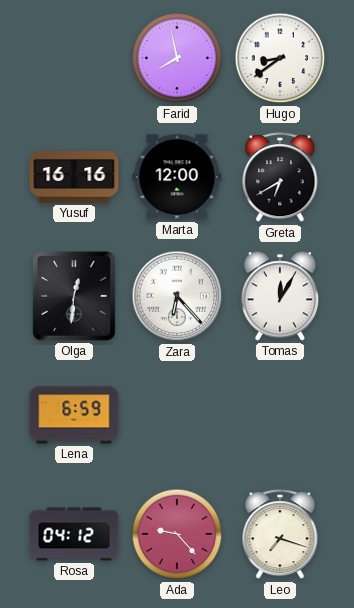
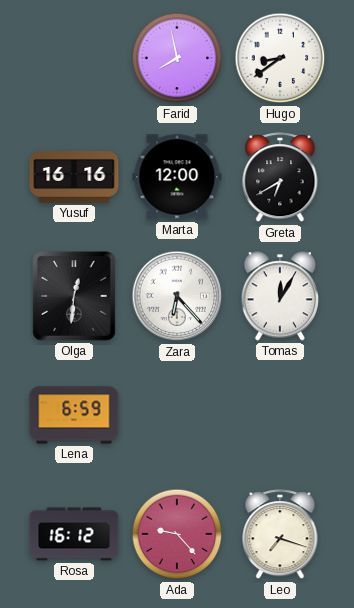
Rosa: 04:12 -> 16:12
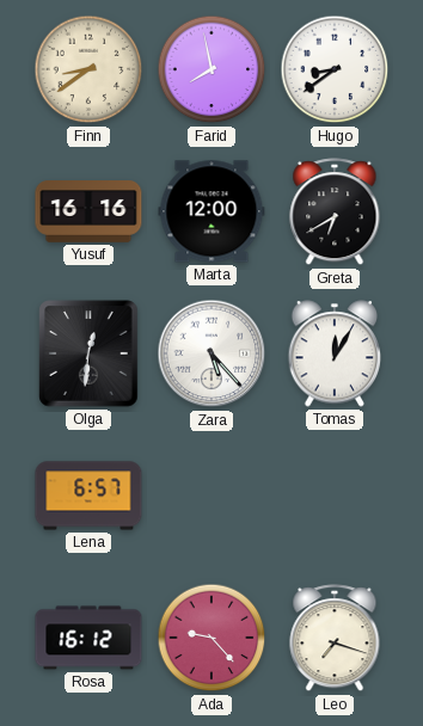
Finn: none -> 8:39
Zara: 6:23 -> 5:23
Lena: 6:59 -> 6:57
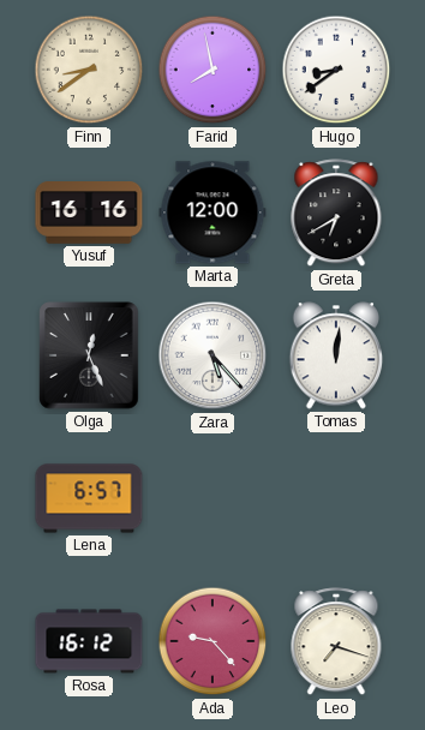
Olga: 12:31 -> 12:26
Tomas: 12:05 -> 12:01
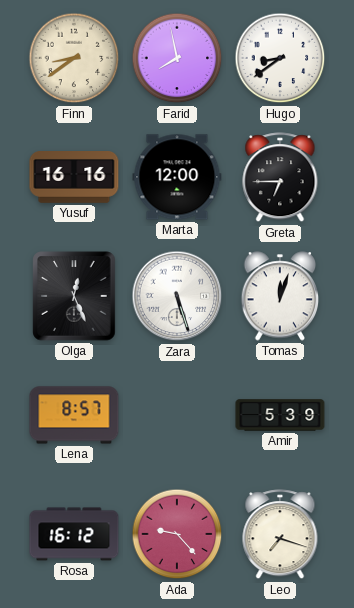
Greta: 6:40 -> 6:45
Zara: 5:23 -> 5:27
Tomas: 12:01 -> 12:03
Lena: 6:57 -> 8:57
Amir: none -> 5:39
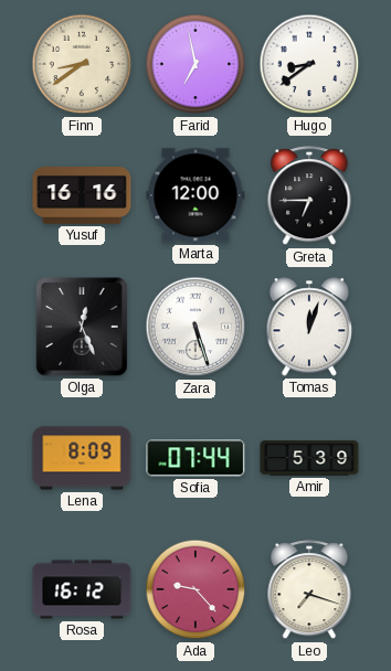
Farid: 7:58 -> 6:58
Lena: 8:57 -> 8:09
Sofia: none -> 07:44
